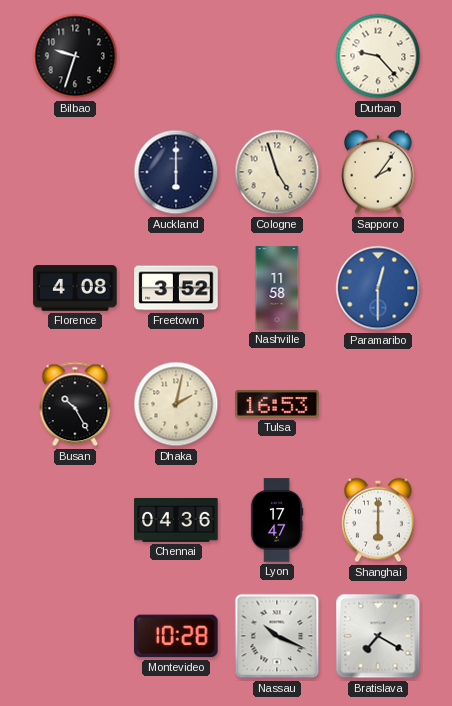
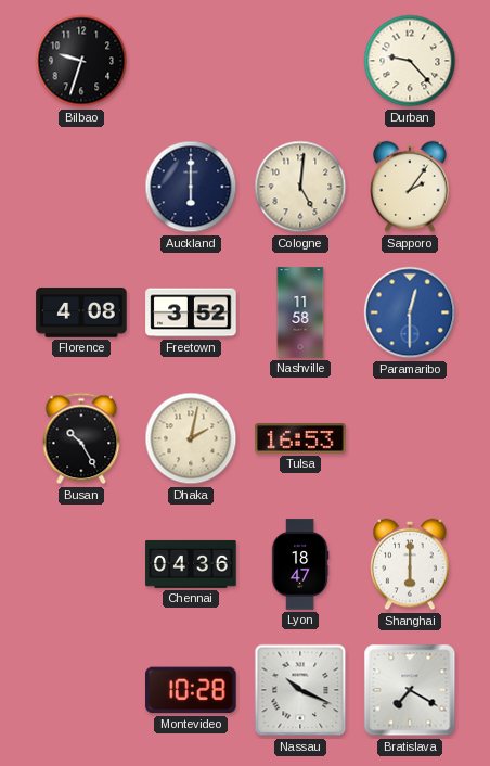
Cologne: 4:57 -> 5:01
Lyon: 17:47 -> 18:47
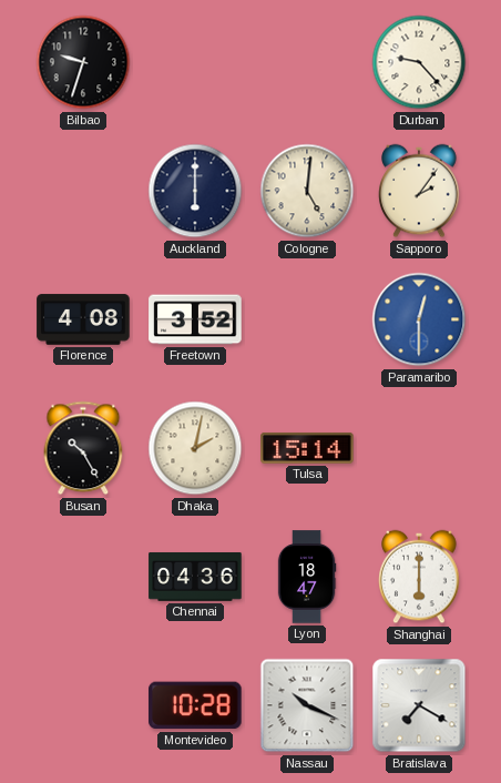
Nashville: 11:58 -> none
Tulsa: 16:53 -> 15:14
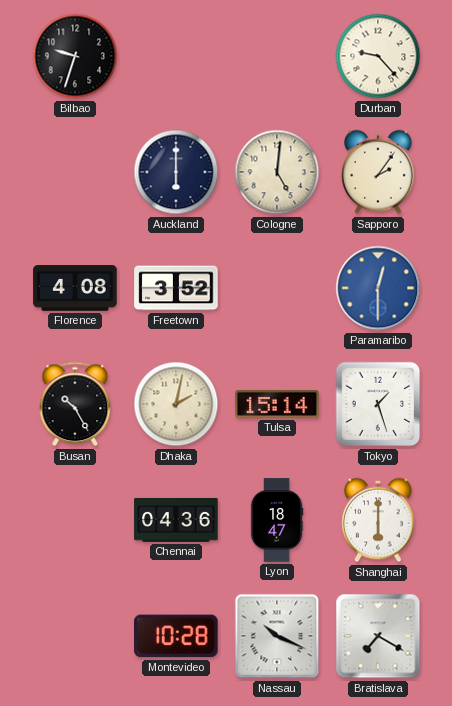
Tokyo: none -> 1:27
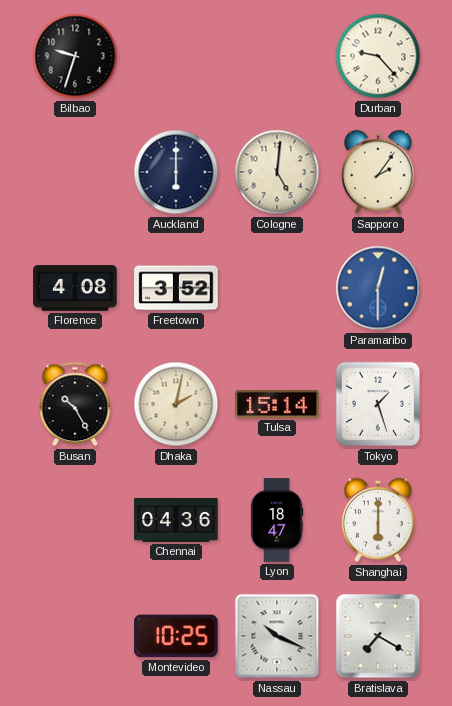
Montevideo: 10:28 -> 10:25
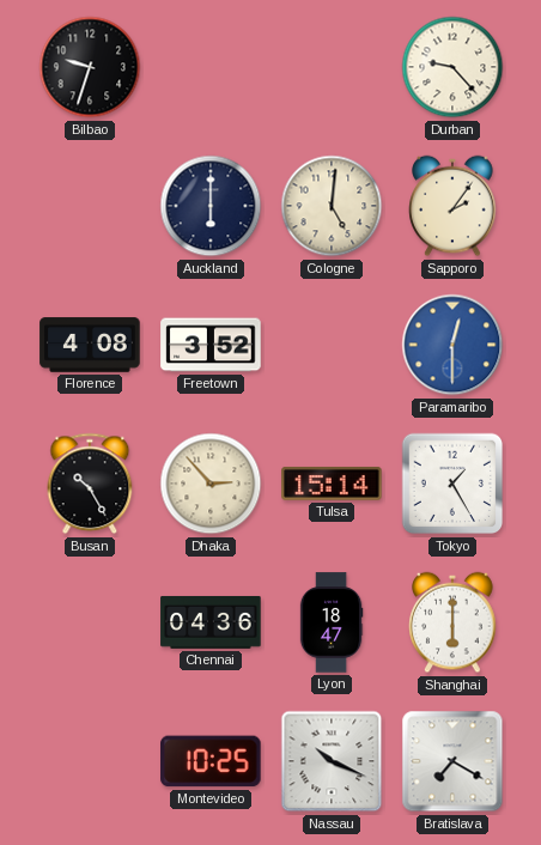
Dhaka: 2:02 -> 2:53
Tokyo: 1:27 -> 1:25
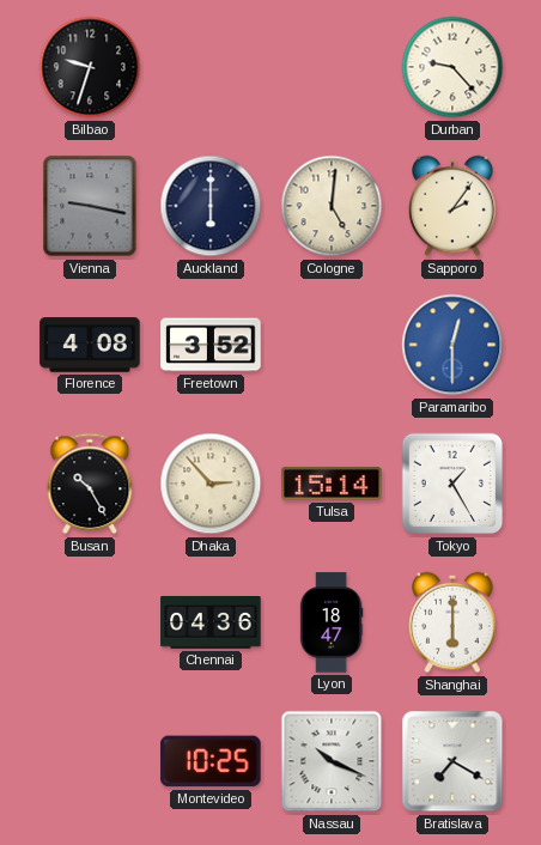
Vienna: none -> 9:17
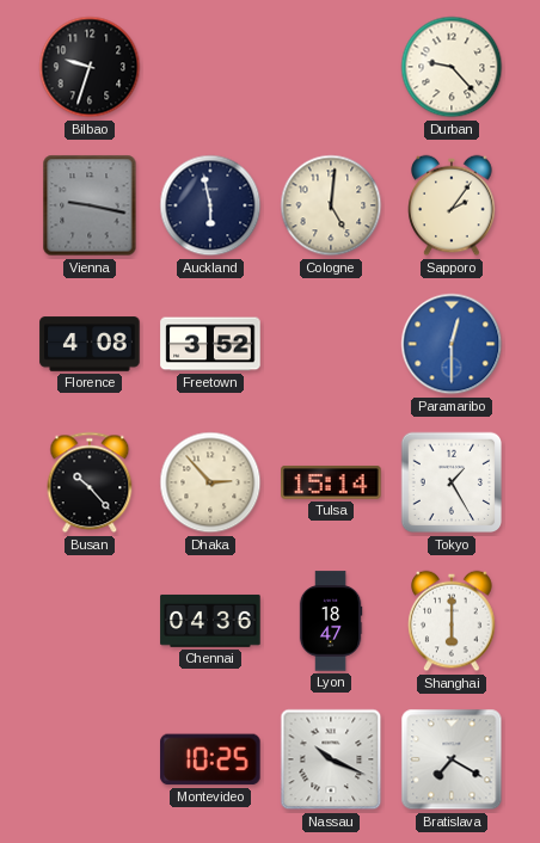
Auckland: 6:00 -> 5:58
Busan: 10:25 -> 10:23
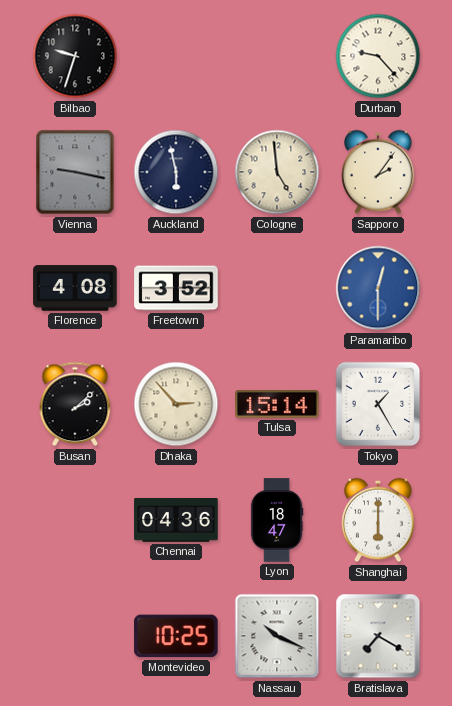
Cologne: 5:01 -> 4:59
Busan: 10:23 -> 2:08
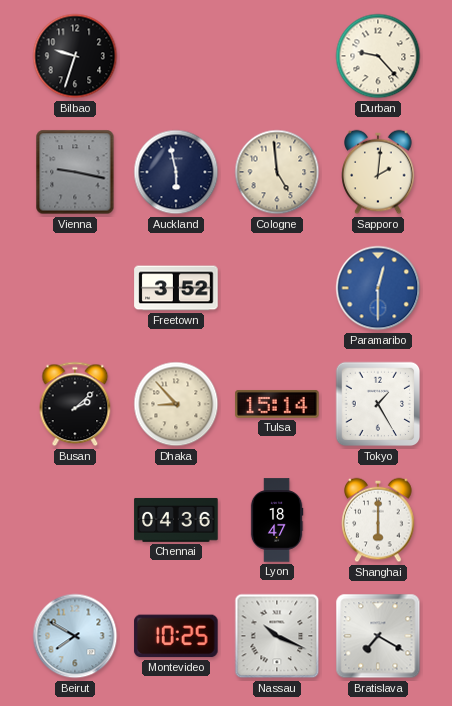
Sapporo: 2:06 -> 2:01
Florence: 4:08 -> none
Dhaka: 2:53 -> 8:53
Beirut: none -> 7:50
